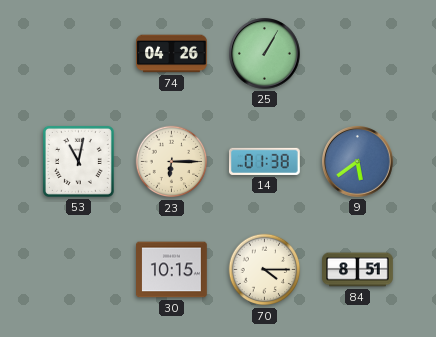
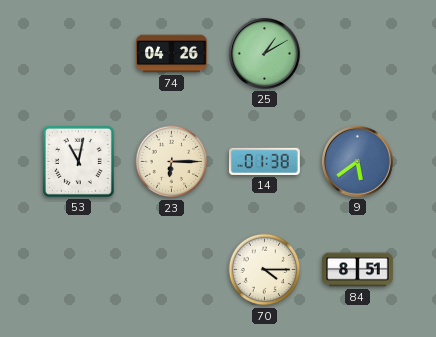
25: 1:05 -> 1:10
30: 10:15 -> none
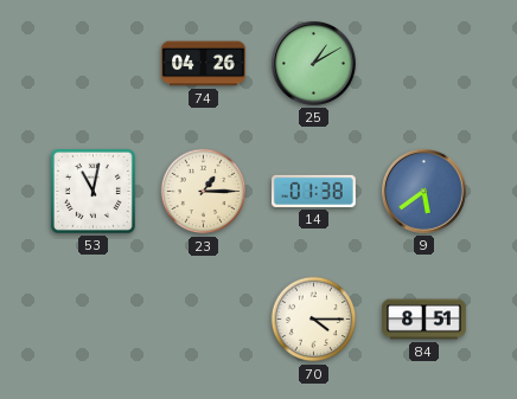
23: 6:15 -> 1:15
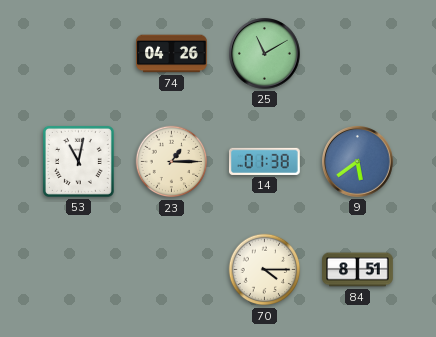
25: 1:10 -> 11:10
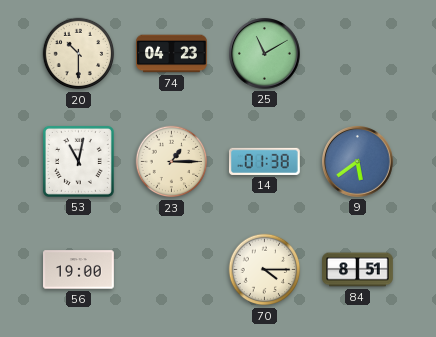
20: none -> 10:30
74: 04:26 -> 04:23
56: none -> 19:00
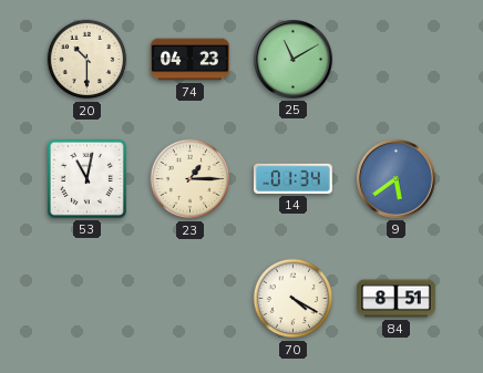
14: 01:38 -> 01:34
56: 19:00 -> none
70: 4:15 -> 4:20
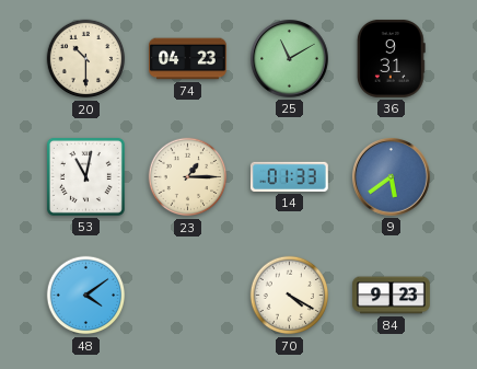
36: none -> 9:31
14: 01:34 -> 01:33
48: none -> 4:09
84: 8:51 -> 9:23
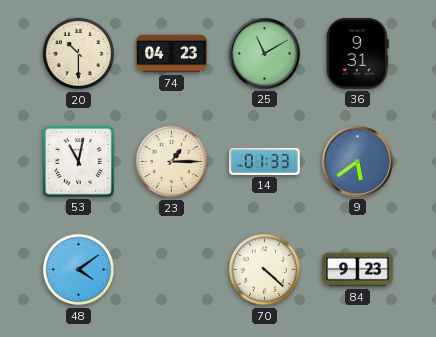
70: 4:20 -> 4:22
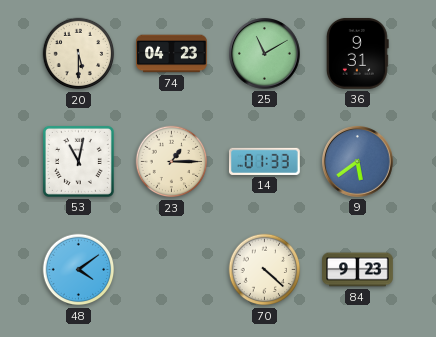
20: 10:30 -> 5:30
